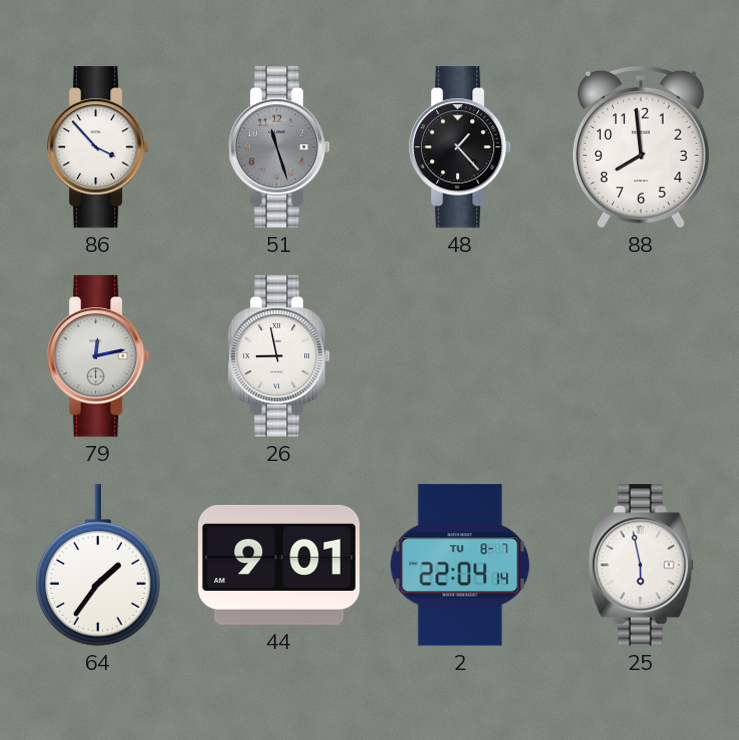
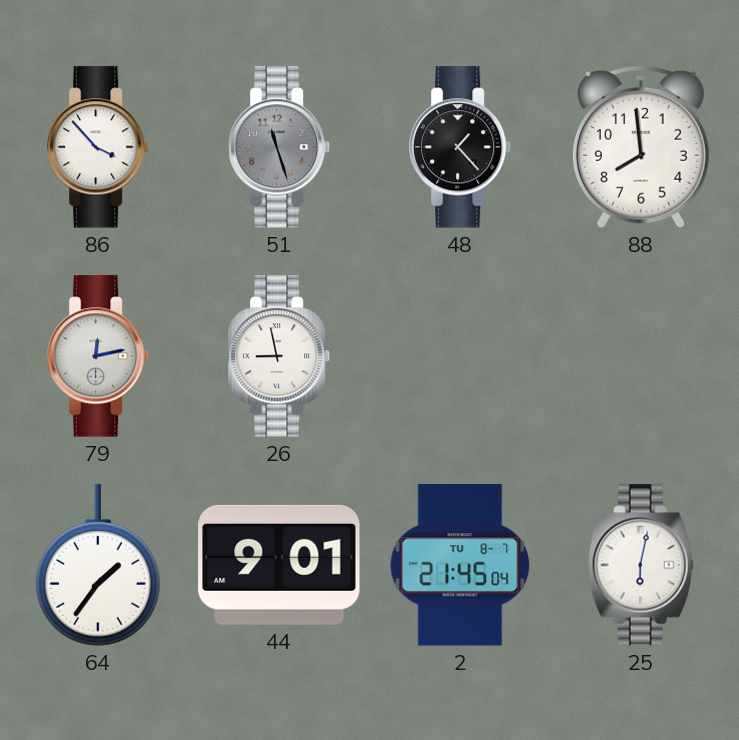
2: 22:04 -> 21:45
25: 5:58 -> 6:02
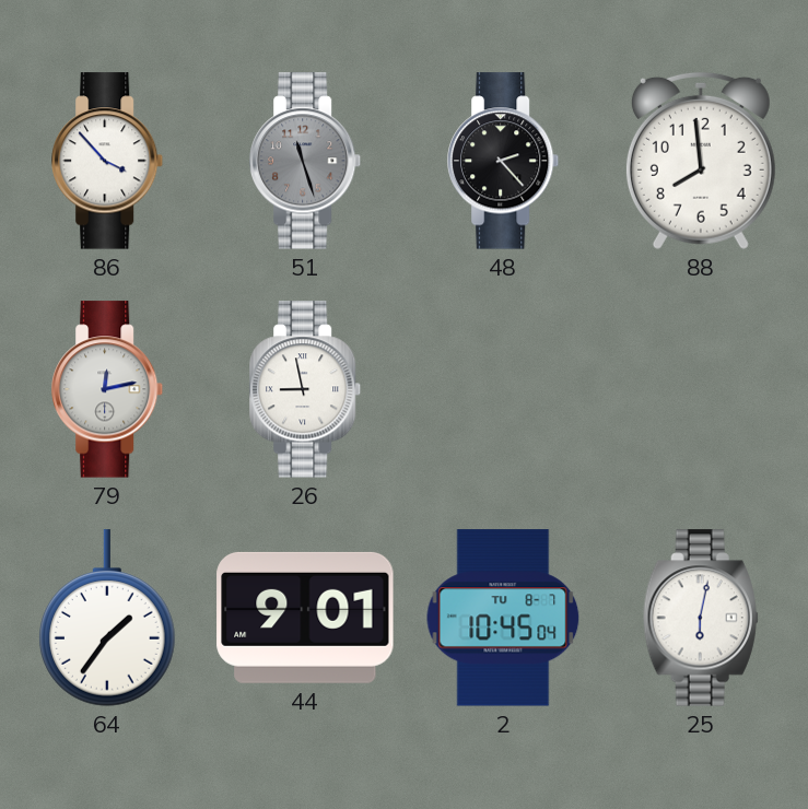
48: 1:23 -> 2:23
2: 21:45 -> 10:45
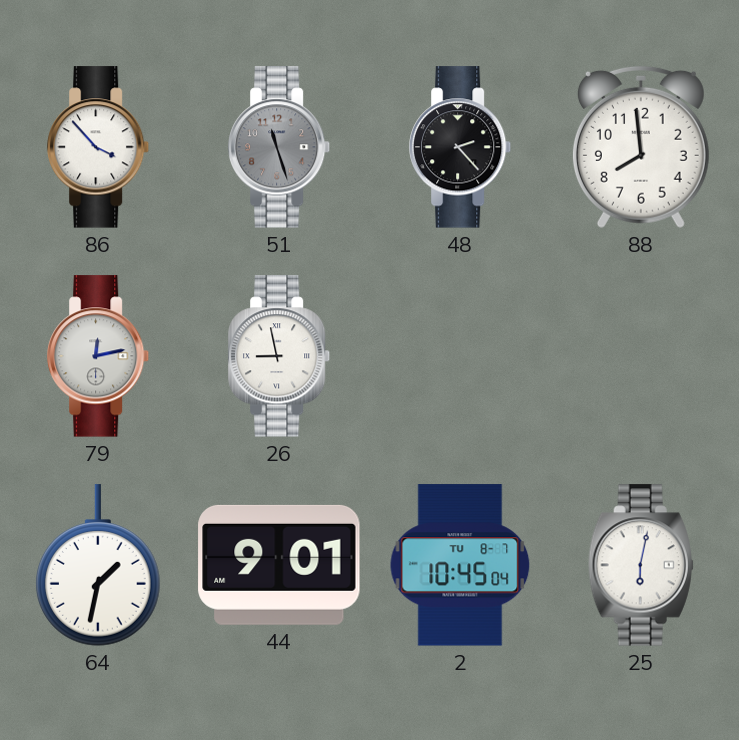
64: 1:36 -> 1:32
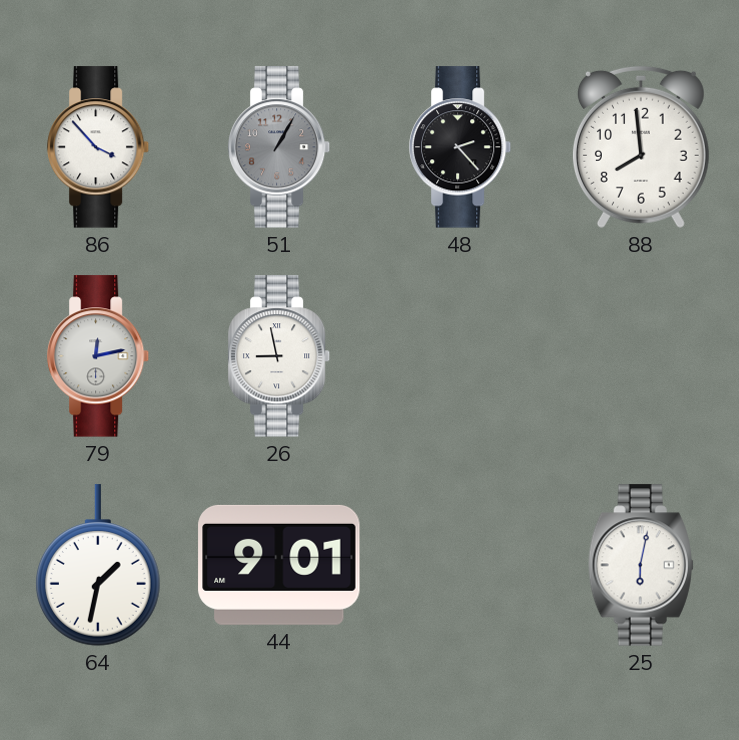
51: 11:27 -> 1:05
2: 10:45 -> none
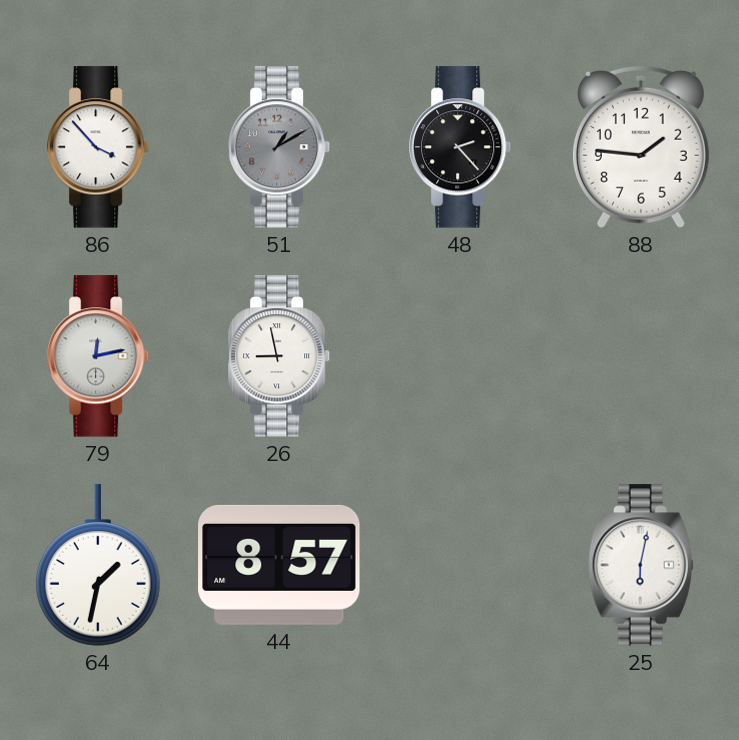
51: 1:05 -> 1:10
88: 7:59 -> 1:46
44: 9:01 -> 8:57
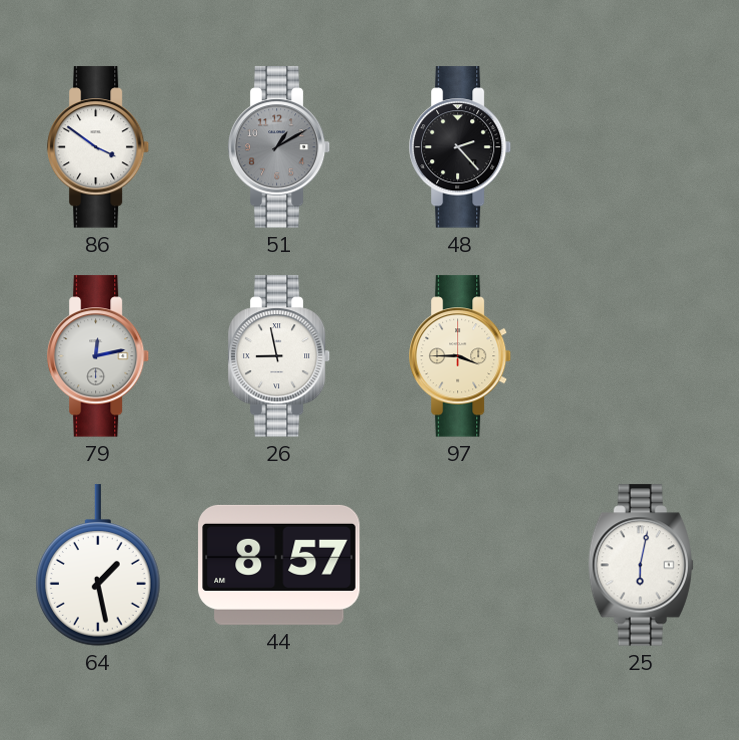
86: 3:53 -> 3:51
88: 1:46 -> none
97: none -> 3:45
64: 1:32 -> 1:28
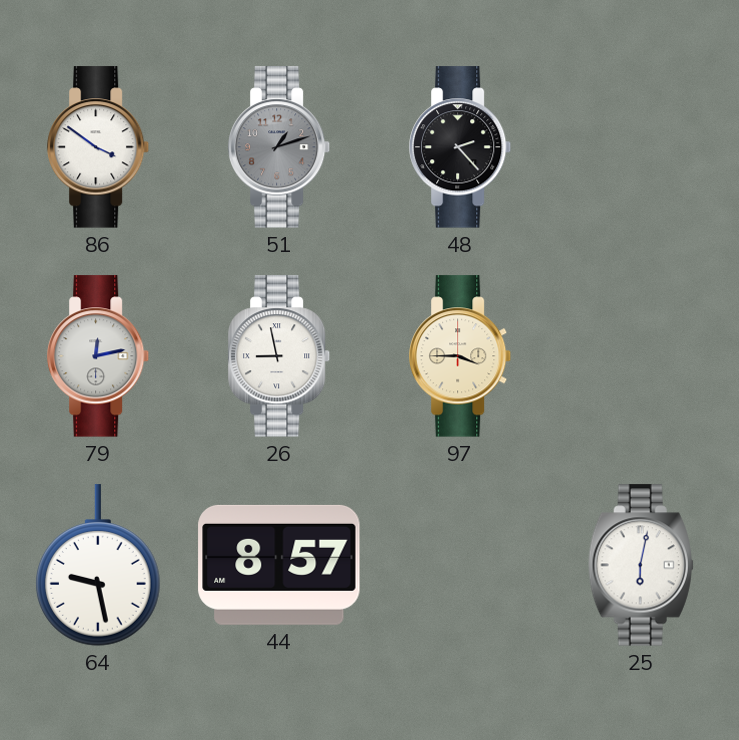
51: 1:10 -> 1:12
64: 1:28 -> 9:28
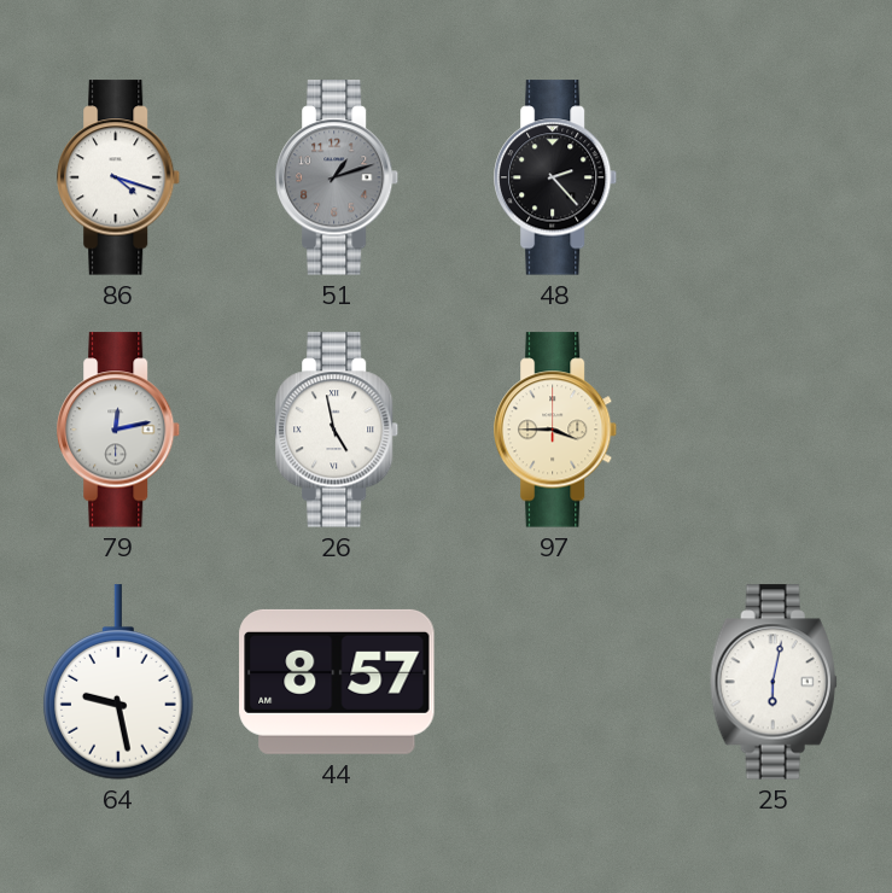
86: 3:51 -> 4:18
26: 8:58 -> 4:58
